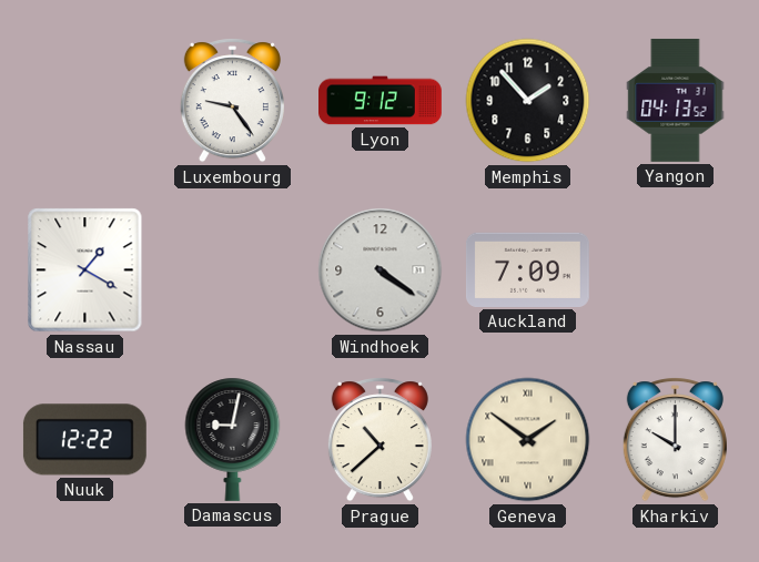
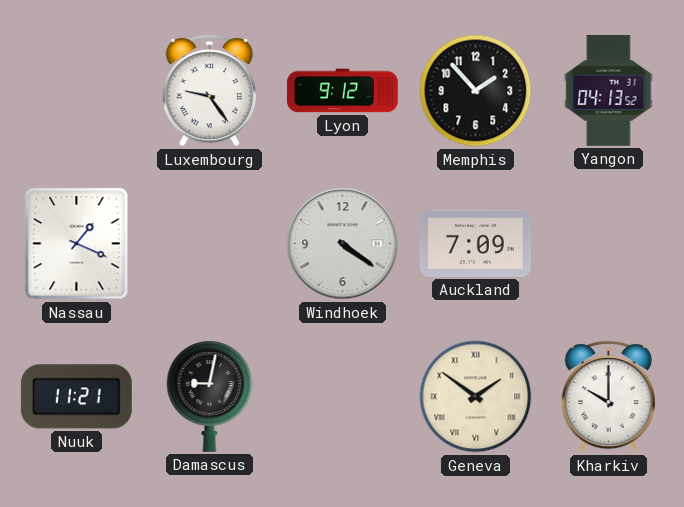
Nassau: 1:20 -> 1:19
Nuuk: 12:22 -> 11:21
Prague: 10:38 -> none
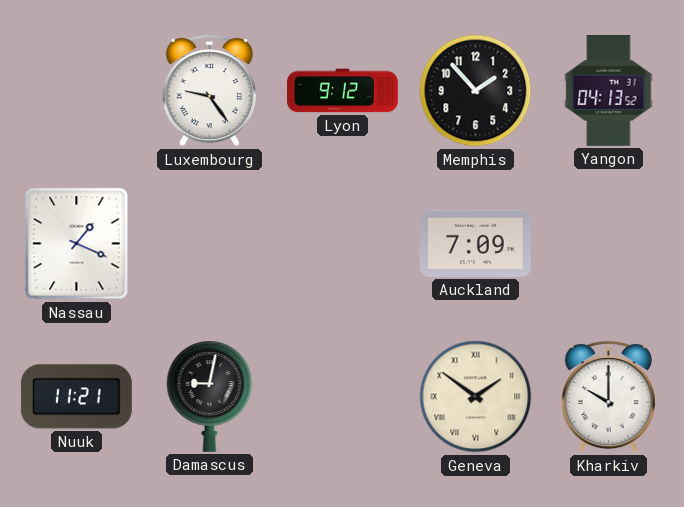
Windhoek: 4:21 -> none
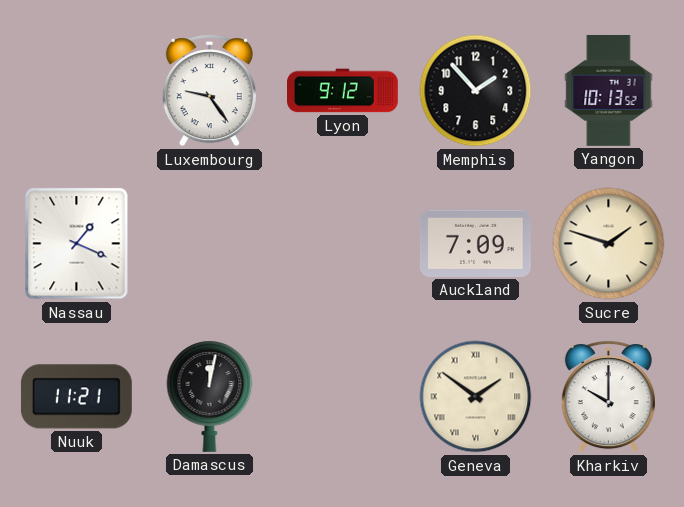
Yangon: 04:13 -> 10:13
Sucre: none -> 1:48
Damascus: 9:02 -> 12:02
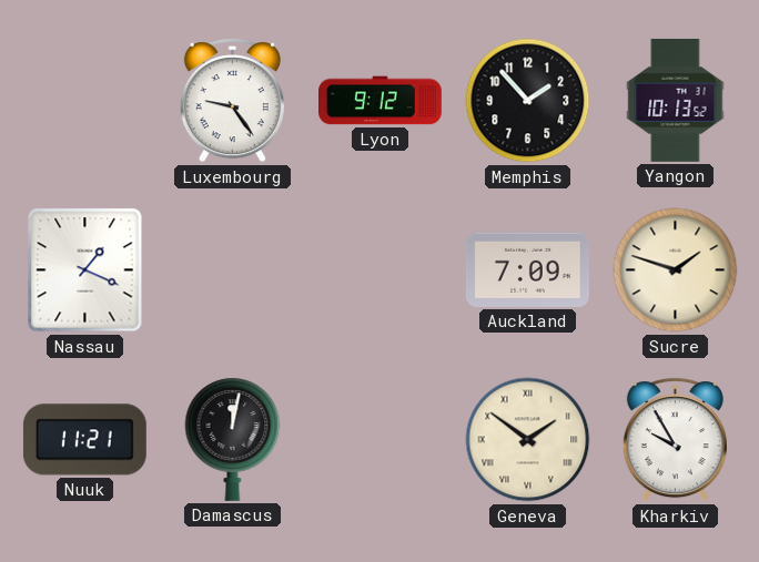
Kharkiv: 10:00 -> 9:55
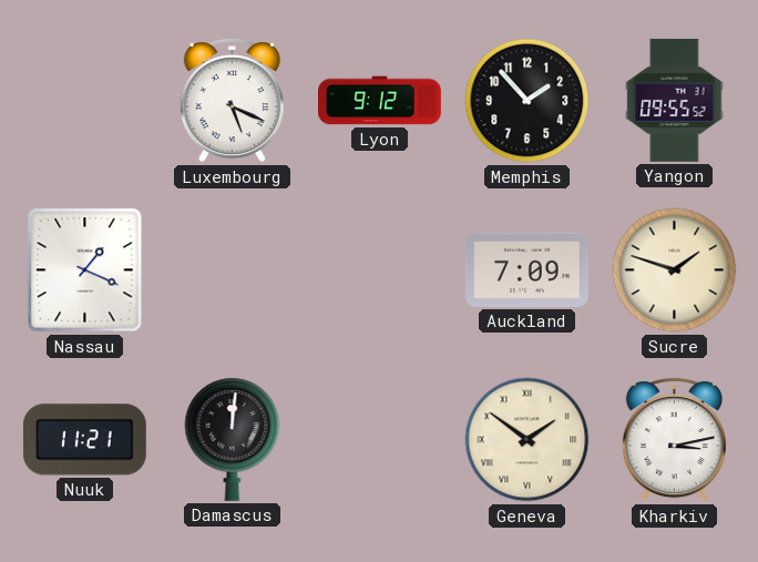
Luxembourg: 9:24 -> 5:19
Yangon: 10:13 -> 09:55
Damascus: 12:02 -> 12:01
Kharkiv: 9:55 -> 3:13
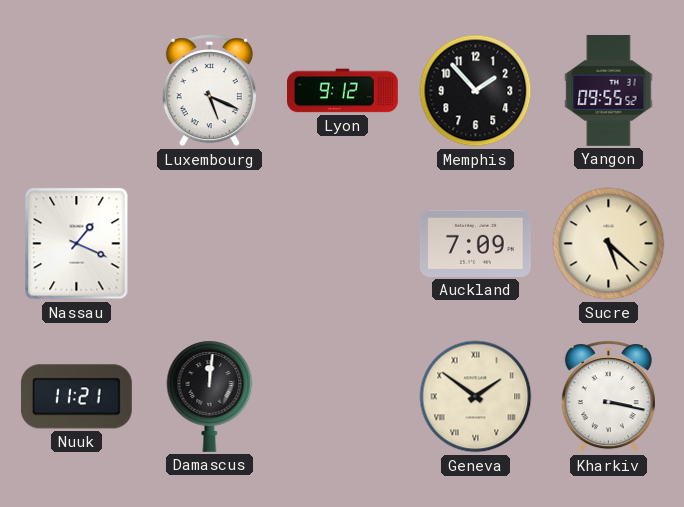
Sucre: 1:48 -> 5:22
Kharkiv: 3:13 -> 3:17
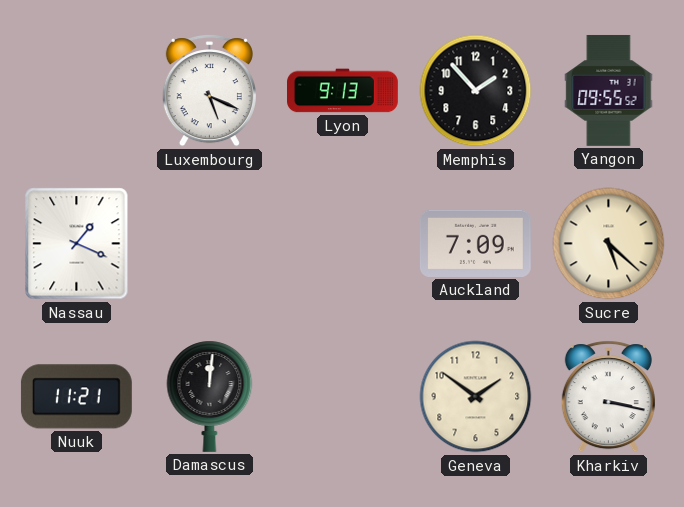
Lyon: 9:12 -> 9:13
Geneva numerals: Roman -> Arabic
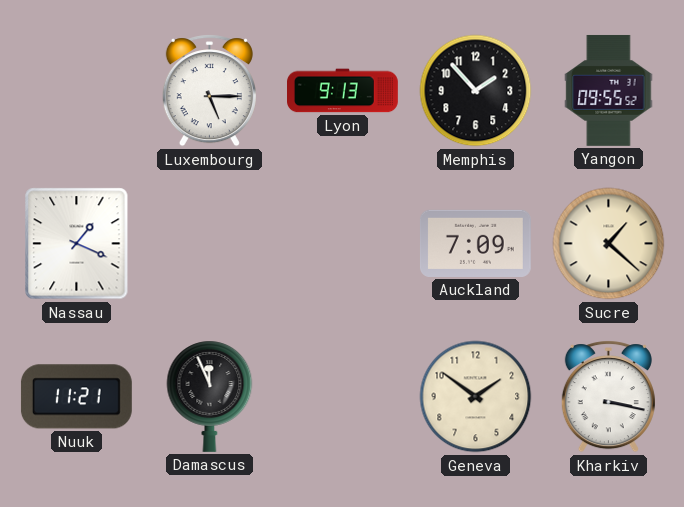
Luxembourg: 5:19 -> 5:15
Sucre: 5:22 -> 1:22
Damascus: 12:01 -> 11:56
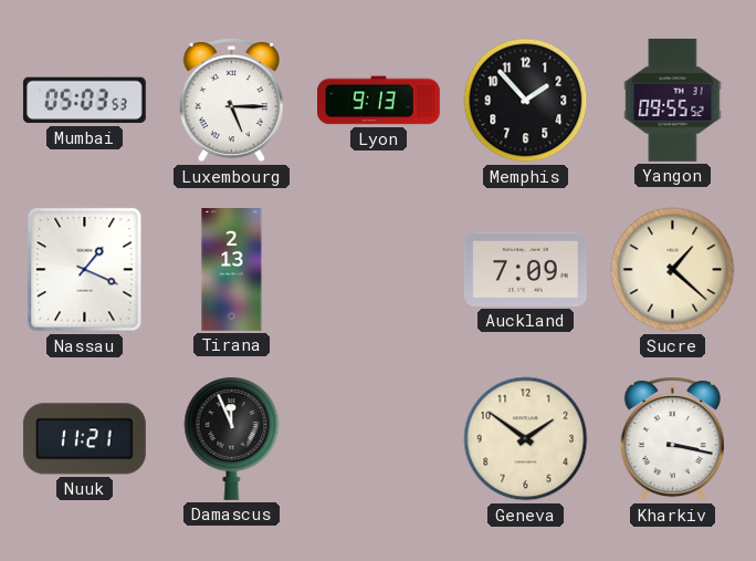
Mumbai: none -> 05:03
Tirana: none -> 2:13
